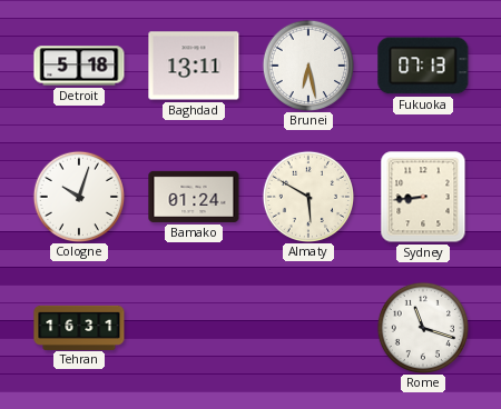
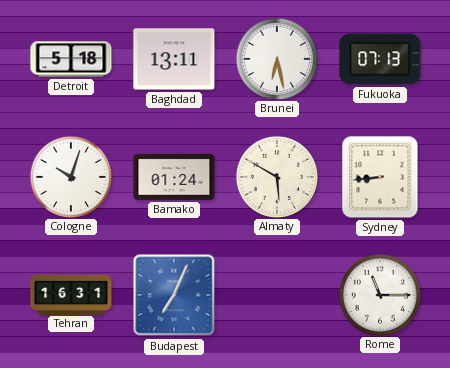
Budapest: none -> 7:04
Rome: 11:18 -> 11:15
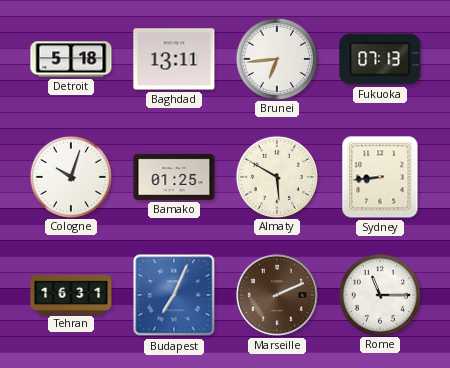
Brunei: 6:28 -> 6:44
Bamako: 01:24 -> 01:25
Marseille: none -> 2:11
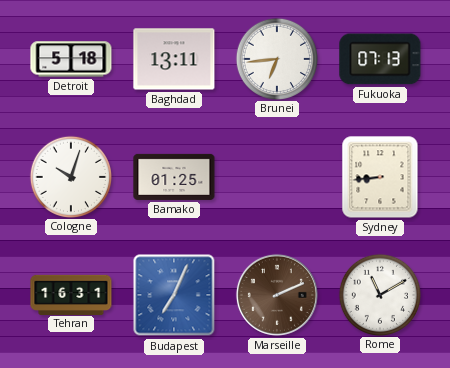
Almaty: 5:50 -> none
Rome: 11:15 -> 11:10
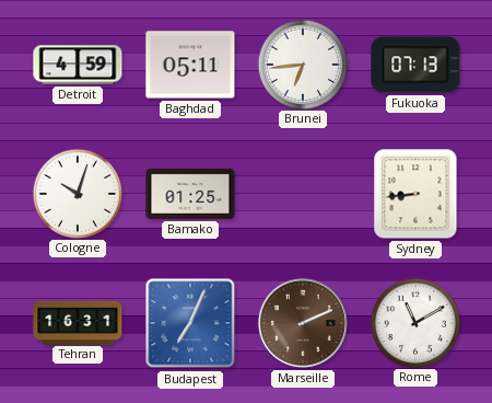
Detroit: 5:18 -> 4:59
Baghdad: 13:11 -> 05:11
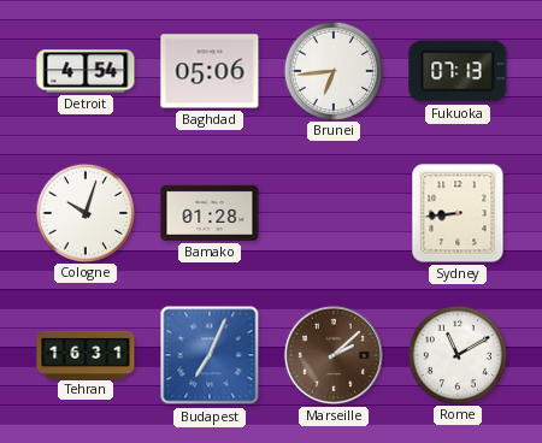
Detroit: 4:59 -> 4:54
Baghdad: 05:11 -> 05:06
Bamako: 01:25 -> 01:28
Marseille: 2:11 -> 2:08
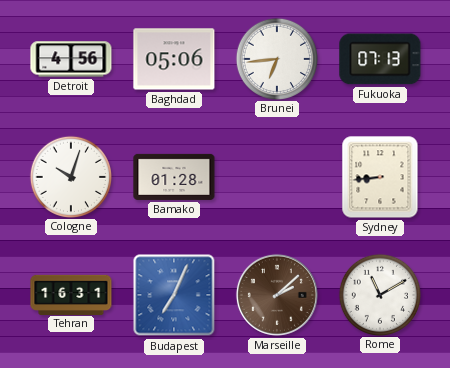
Detroit: 4:54 -> 4:56
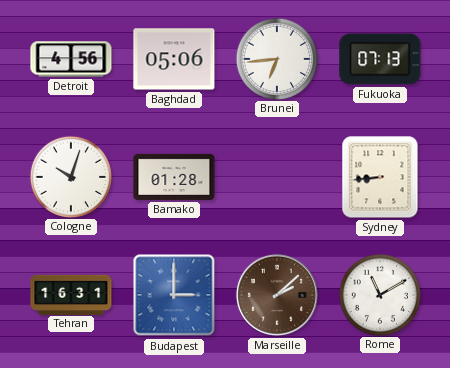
Budapest: 7:04 -> 3:00
